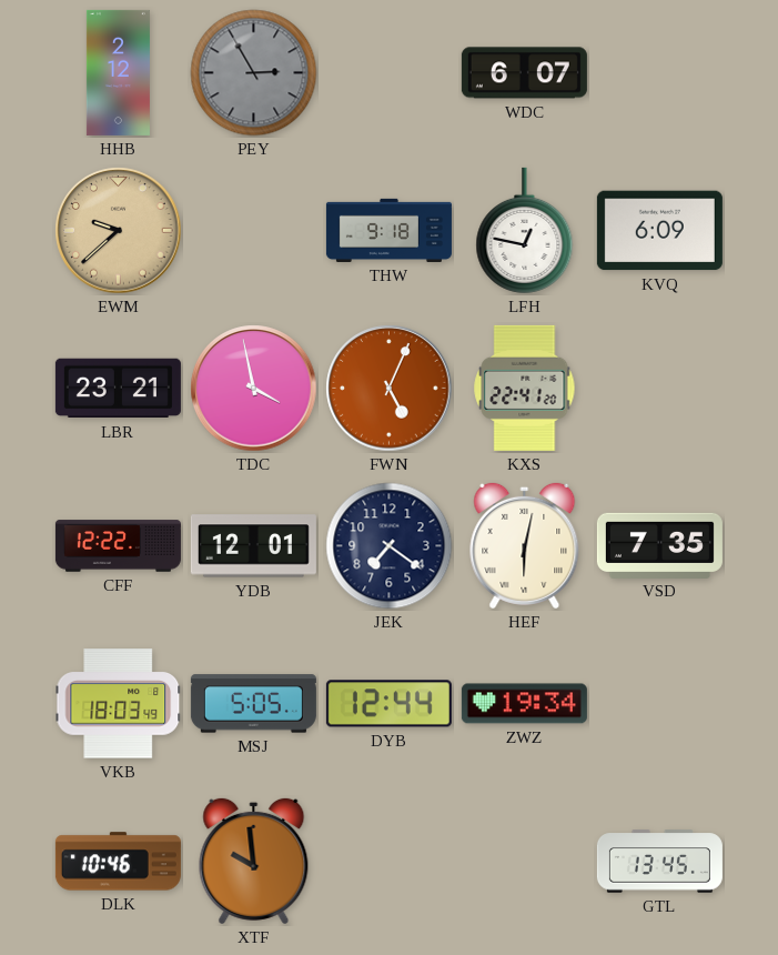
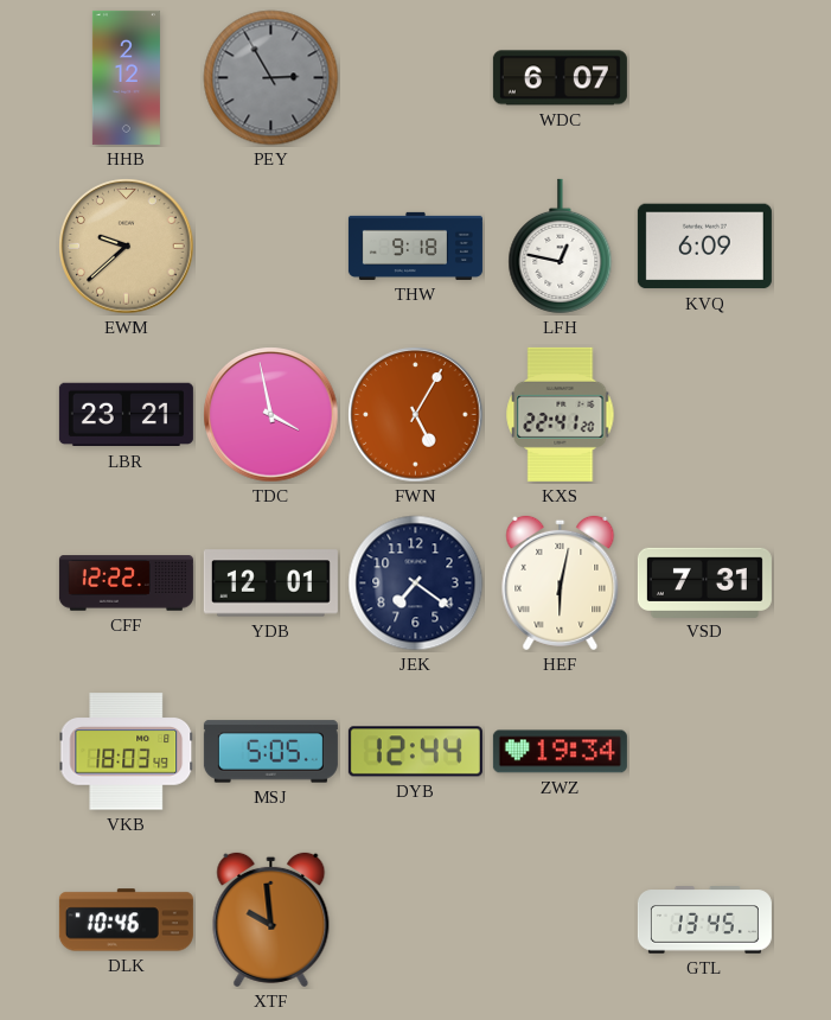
FWN: 5:04 -> 5:05
VSD: 7:35 -> 7:31
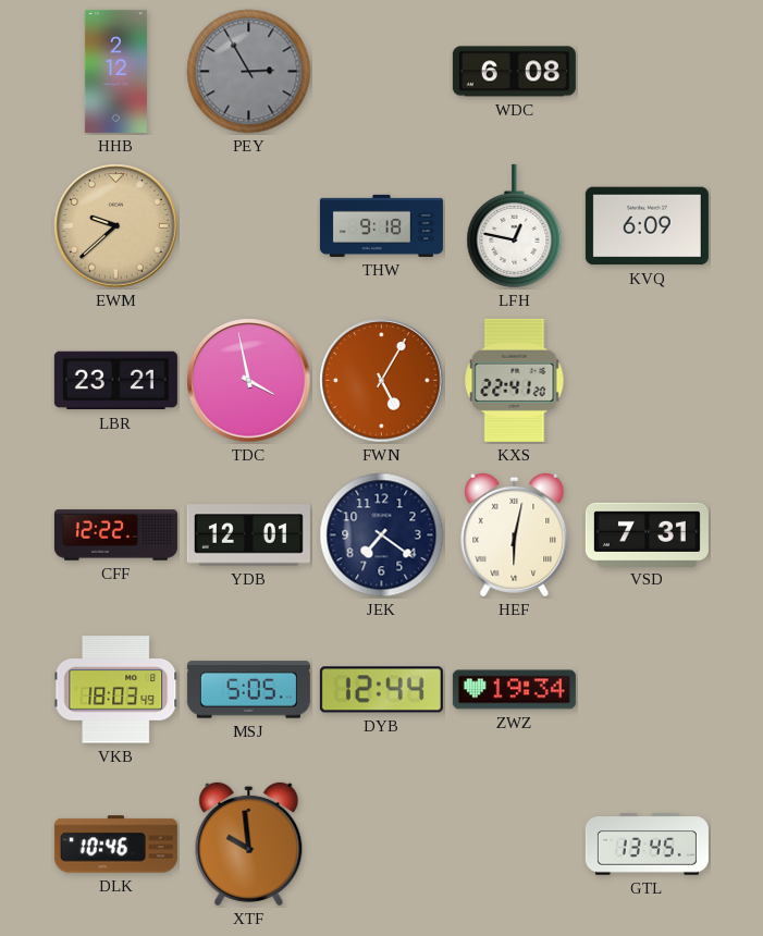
WDC: 6:07 -> 6:08
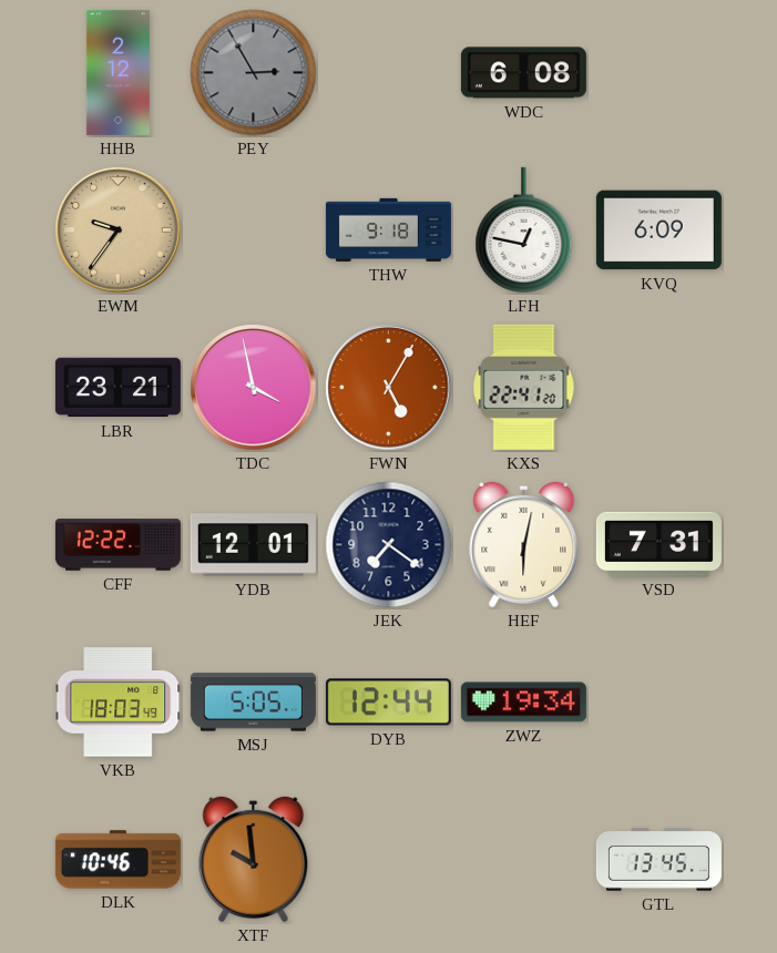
EWM: 9:38 -> 9:36
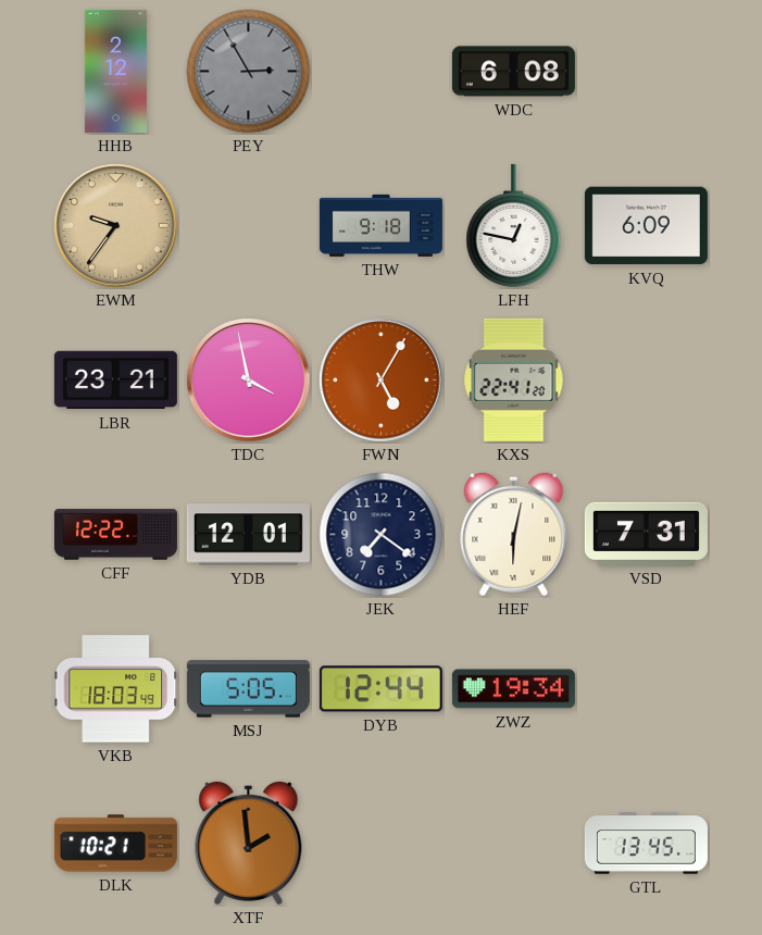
DLK: 10:46 -> 10:21
XTF: 9:59 -> 1:59
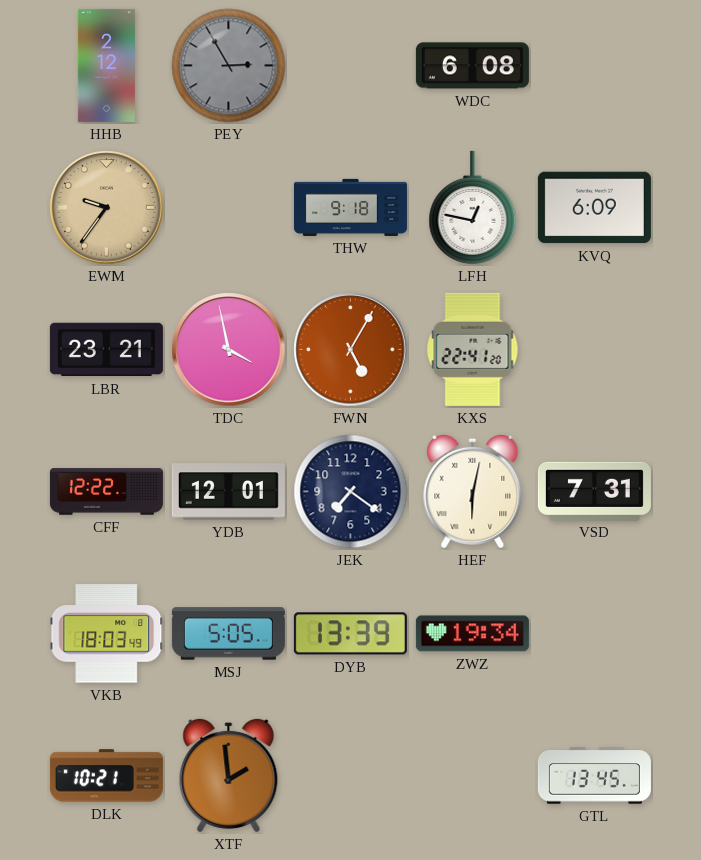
DYB: 12:44 -> 13:39
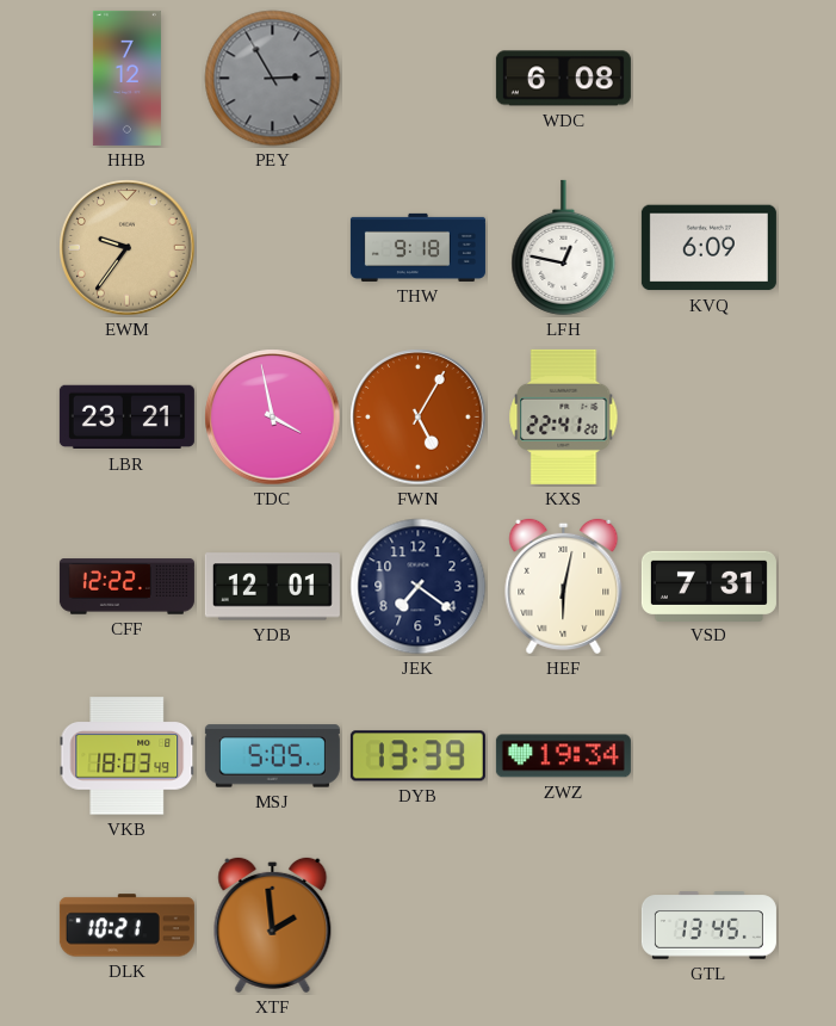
HHB: 2:12 -> 7:12
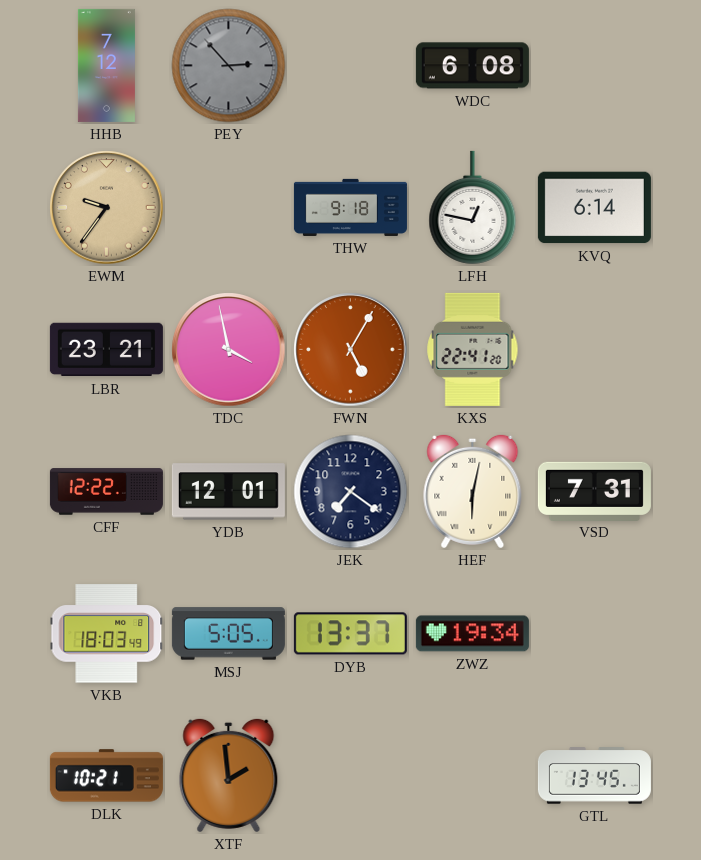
PEY: 2:55 -> 2:53
KVQ: 6:09 -> 6:14
DYB: 13:39 -> 13:37
